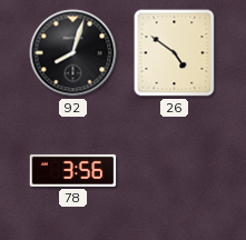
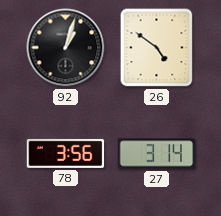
92: 8:03 -> 1:03
27: none -> 3:14
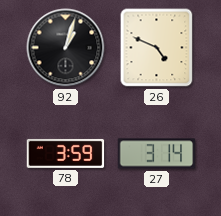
26: 4:51 -> 4:49
78: 3:56 -> 3:59
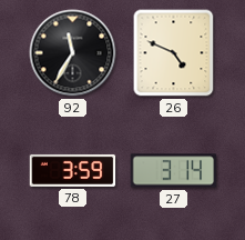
92: 1:03 -> 11:35
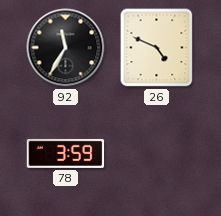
27: 3:14 -> none
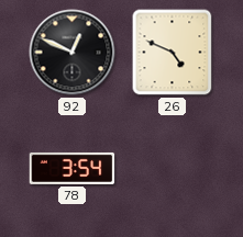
92: 11:35 -> 12:49
78: 3:59 -> 3:54
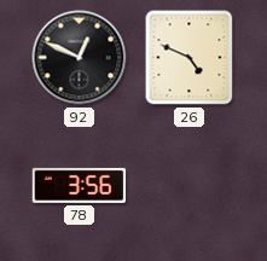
78: 3:54 -> 3:56
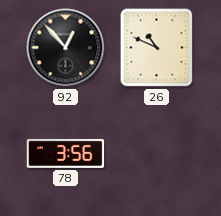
92: 12:49 -> 12:53
26: 4:49 -> 10:49
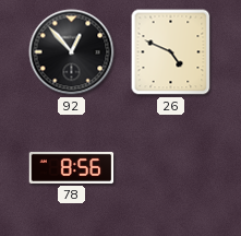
26: 10:49 -> 4:49
78: 3:56 -> 8:56
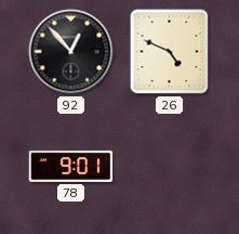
78: 8:56 -> 9:01
